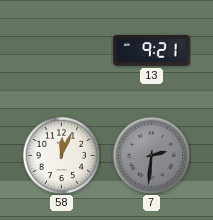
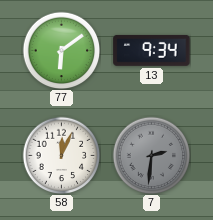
77: none -> 6:09
13: 9:21 -> 9:34
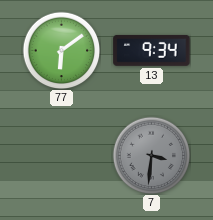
58: 12:04 -> none
7: 2:31 -> 3:31
